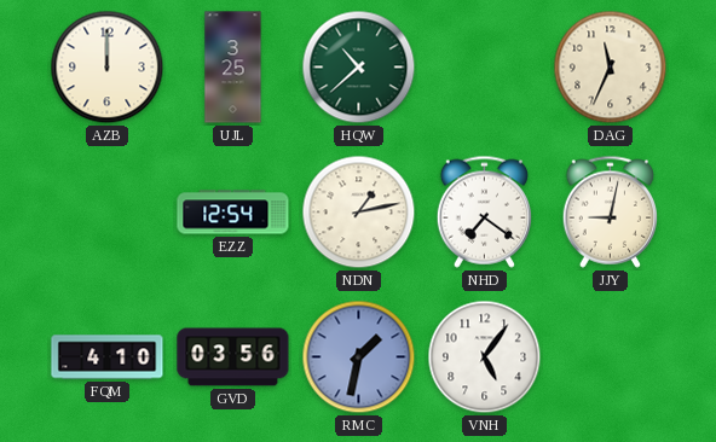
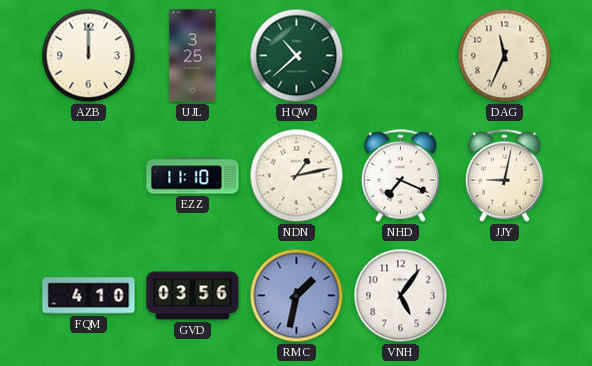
EZZ: 12:54 -> 11:10
NHD: 7:21 -> 7:19
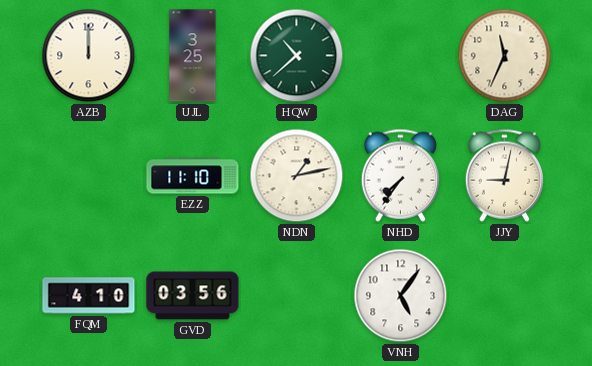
NHD: 7:19 -> 7:36
RMC: 1:32 -> none
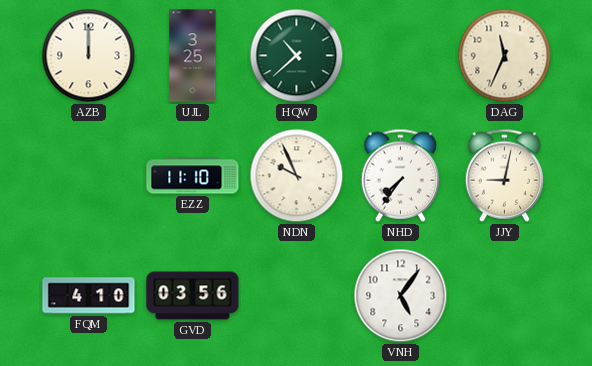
NDN: 1:13 -> 9:56
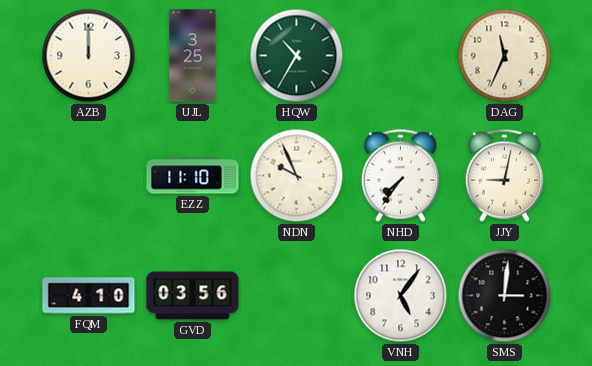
HQW: 10:38 -> 10:35
SMS: none -> 3:01
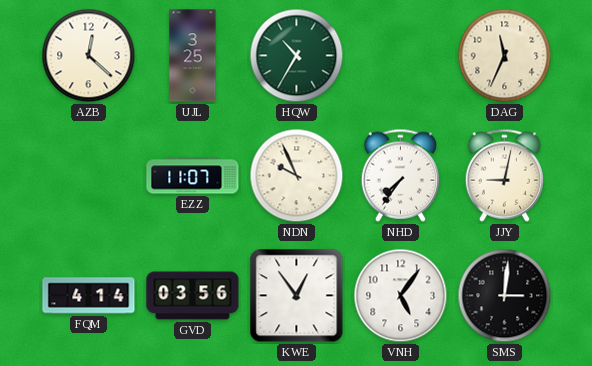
AZB: 12:00 -> 12:22
EZZ: 11:10 -> 11:07
FQM: 4:10 -> 4:14
KWE: none -> 12:54
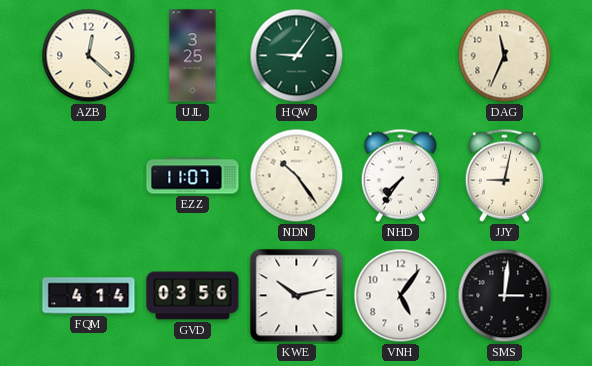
HQW: 10:35 -> 9:06
NDN: 9:56 -> 10:24
KWE: 12:54 -> 10:13
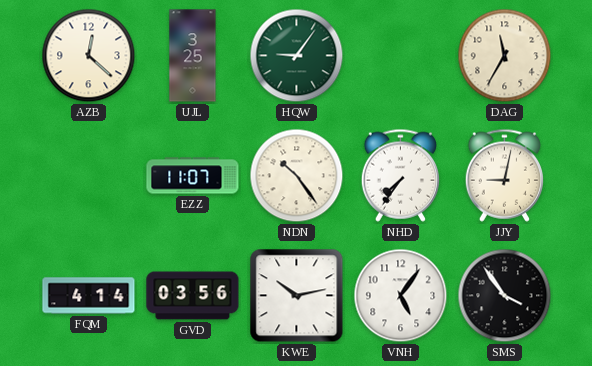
DAG: 11:34 -> 11:35
SMS: 3:01 -> 3:54
